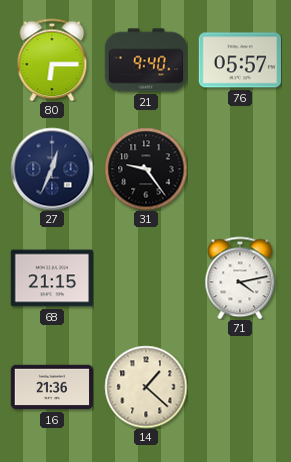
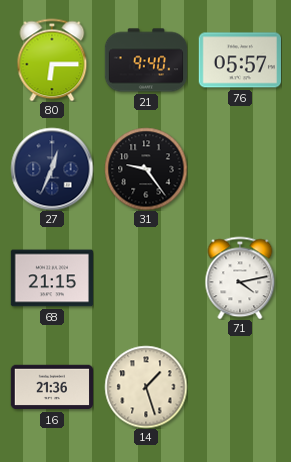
14: 1:22 -> 1:27
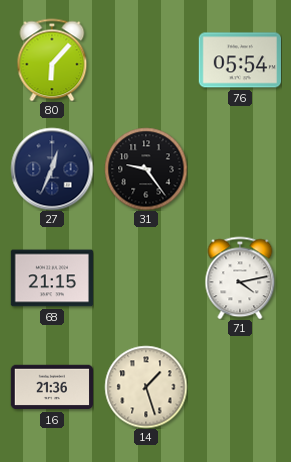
80: 6:15 -> 6:07
21: 9:40 -> none
76: 05:57 -> 05:54
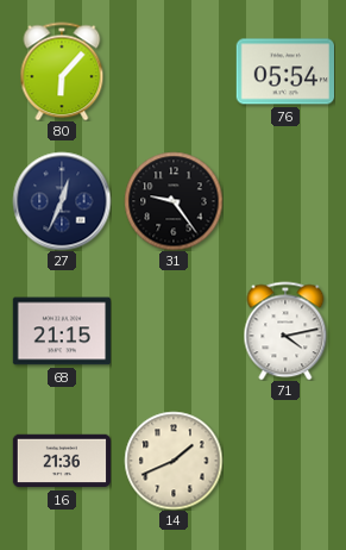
14: 1:27 -> 1:41
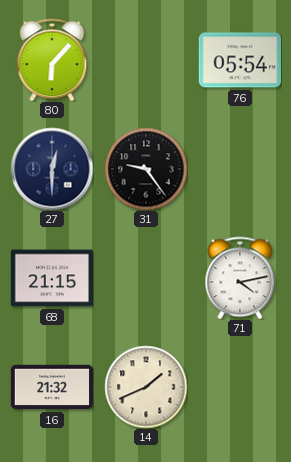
27: 12:34 -> 12:30
16: 21:36 -> 21:32
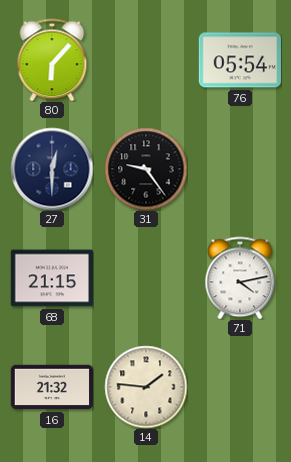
14: 1:41 -> 1:46
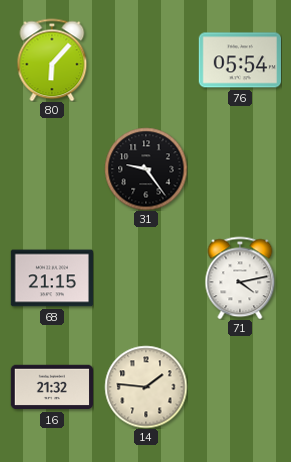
27: 12:30 -> none
